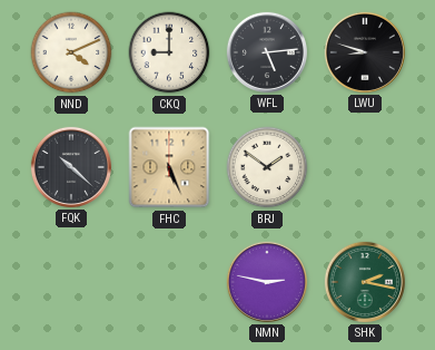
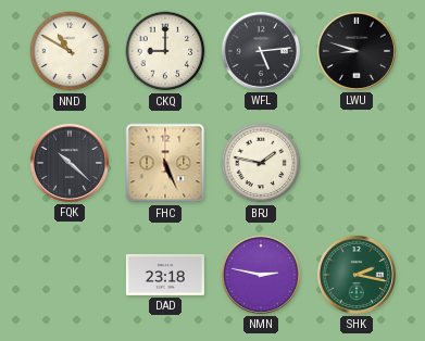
NND: 4:11 -> 10:50
BRJ: 1:51 -> 1:47
DAD: none -> 23:18
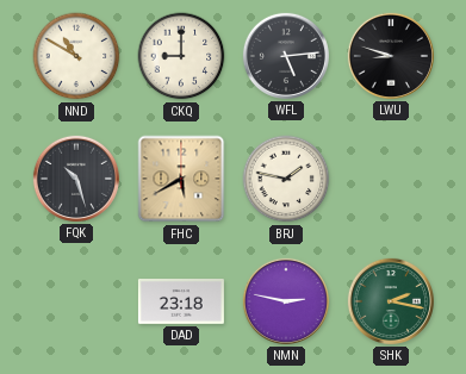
FQK: 10:22 -> 10:27
FHC: 5:26 -> 5:40
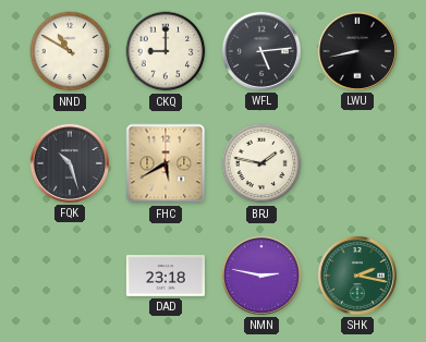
LWU: 8:48 -> 8:43
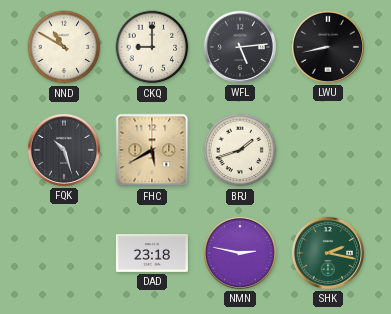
BRJ: 1:47 -> 1:42
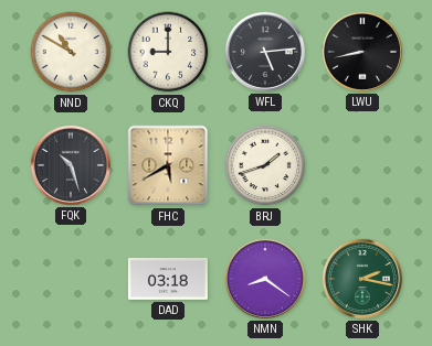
DAD: 23:18 -> 03:18
NMN: 2:47 -> 8:21
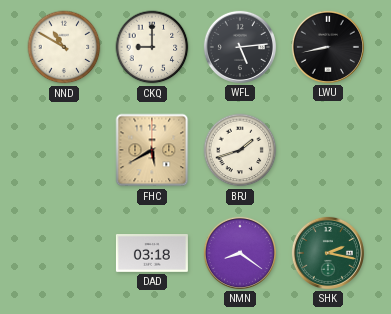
FQK: 10:27 -> none
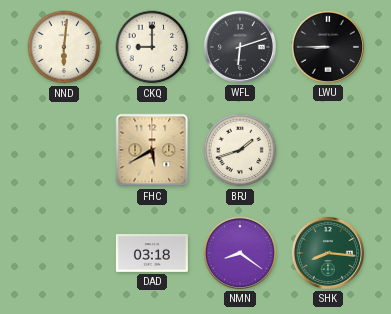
NND: 10:50 -> 6:01
WFL: 5:14 -> 6:12
LWU: 8:43 -> 8:45
SHK: 2:17 -> 8:16
